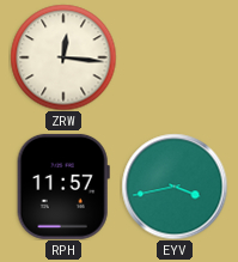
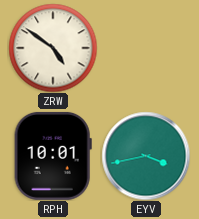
ZRW: 12:16 -> 4:51
RPH: 11:57 -> 10:01
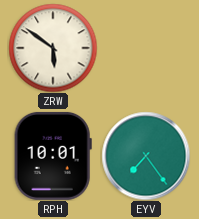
ZRW: 4:51 -> 5:51
EYV: 3:43 -> 7:24
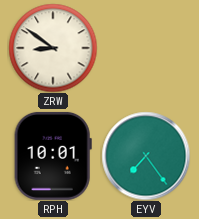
ZRW: 5:51 -> 8:51
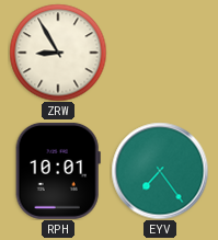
ZRW: 8:51 -> 8:55
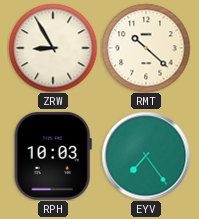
RMT: none -> 10:22
RPH: 10:01 -> 10:03
